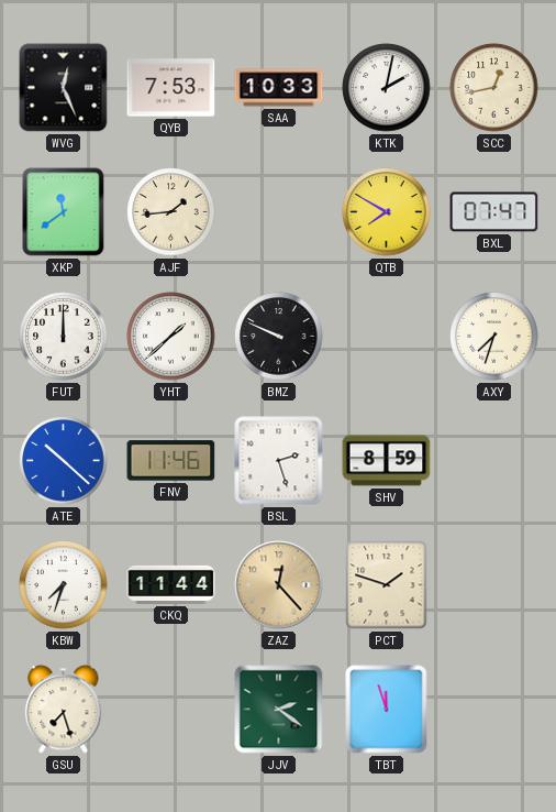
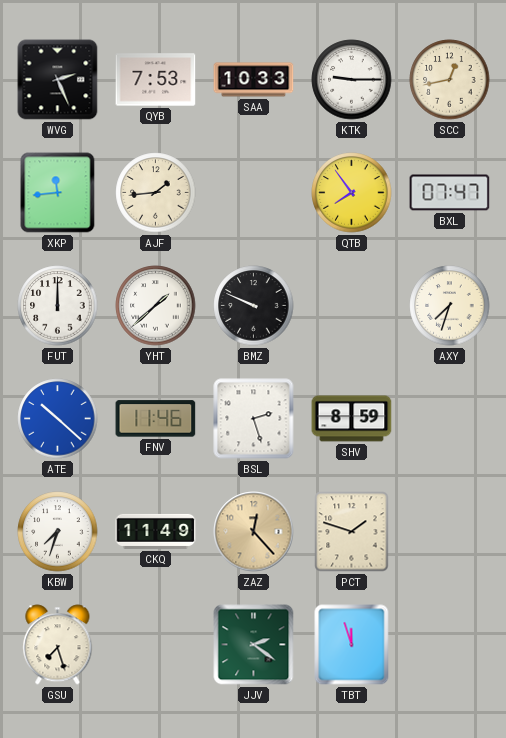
WVG: 12:26 -> 2:26
KTK: 2:02 -> 9:15
XKP: 11:39 -> 11:44
QTB: 7:50 -> 7:54
CKQ: 11:44 -> 11:49
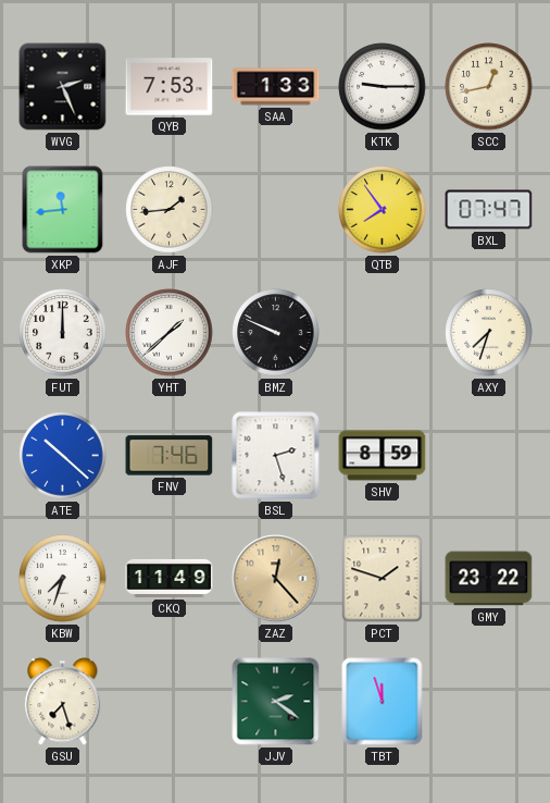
SAA: 10:33 -> 1:33
FNV: 11:46 -> 7:46
GMY: none -> 23:22
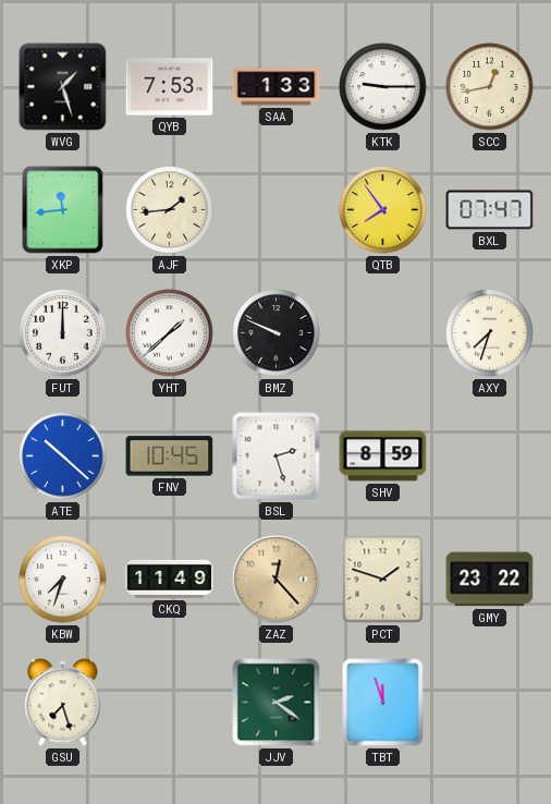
WVG: 2:26 -> 1:27
FNV: 7:46 -> 10:45
